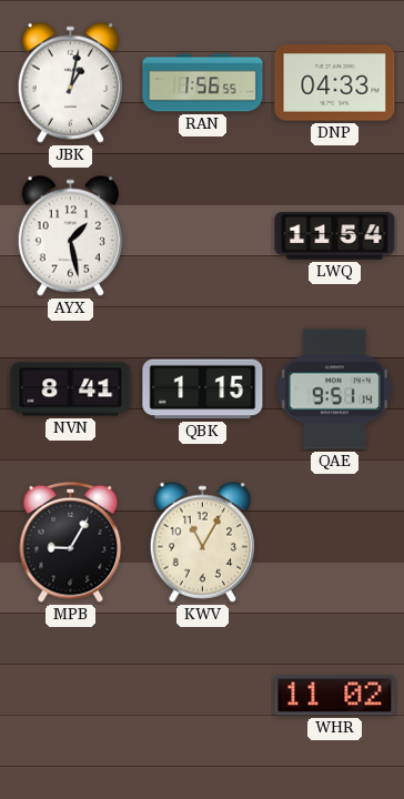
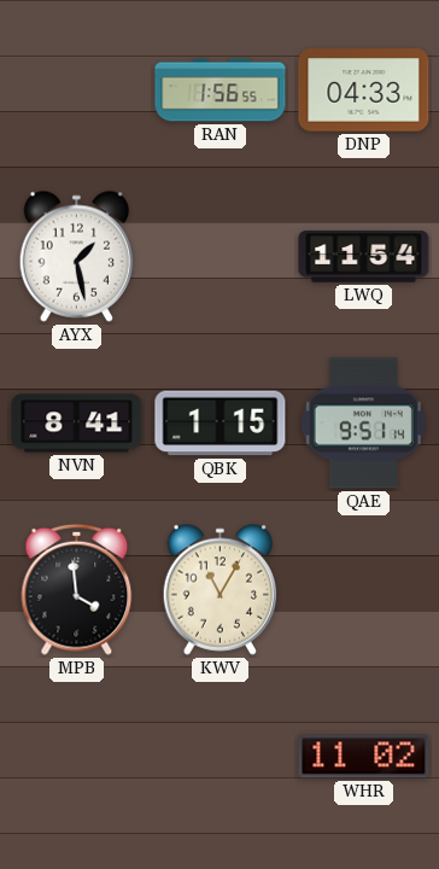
JBK: 1:02 -> none
MPB: 9:05 -> 3:59
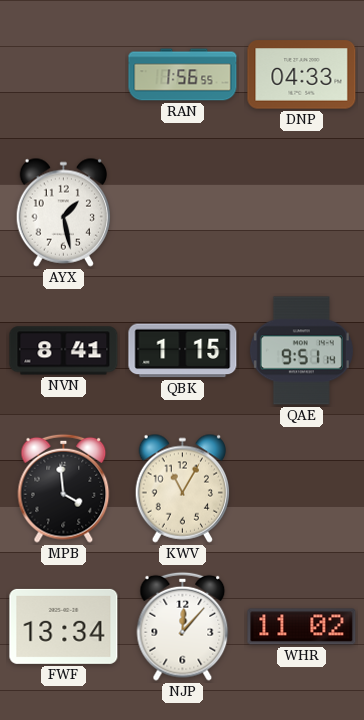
LWQ: 11:54 -> none
FWF: none -> 13:34
NJP: none -> 12:07
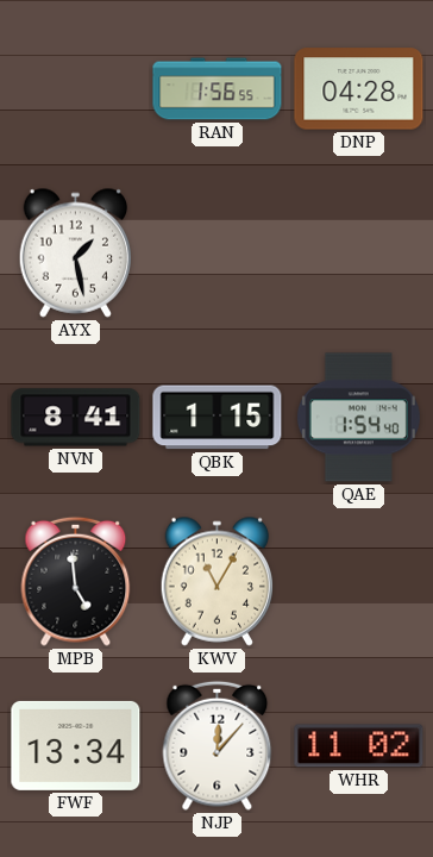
DNP: 04:33 -> 04:28
QAE: 9:51 -> 1:54
MPB: 3:59 -> 4:59
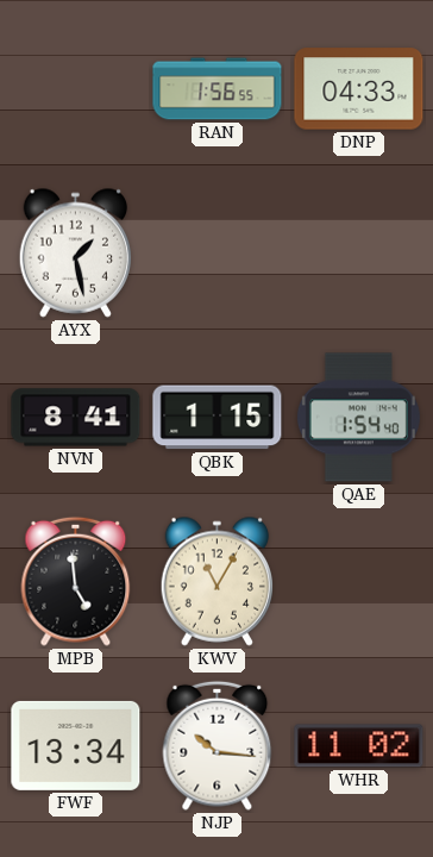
DNP: 04:28 -> 04:33
NJP: 12:07 -> 10:16
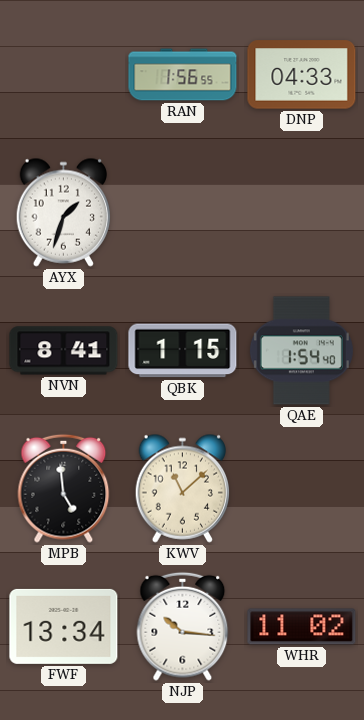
AYX: 1:28 -> 1:33
KWV: 11:05 -> 11:08
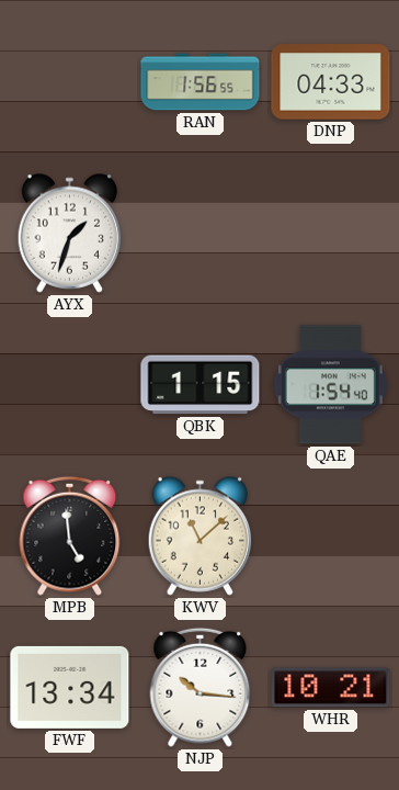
NVN: 8:41 -> none
WHR: 11:02 -> 10:21
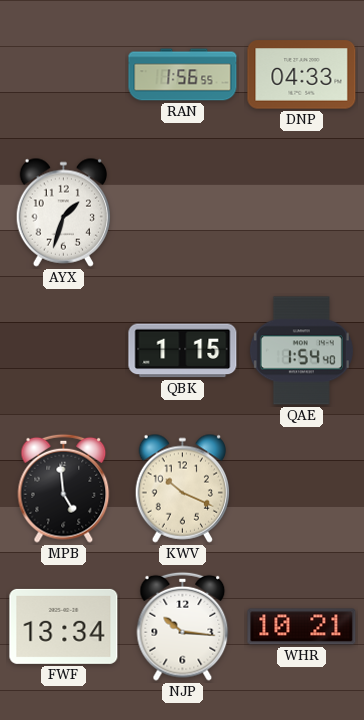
KWV: 11:08 -> 10:19
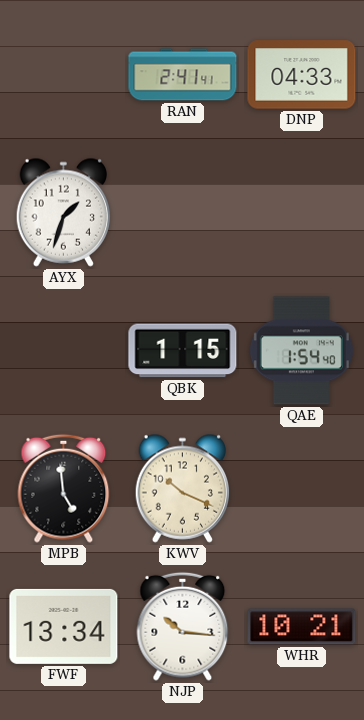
RAN: 1:56 -> 2:41
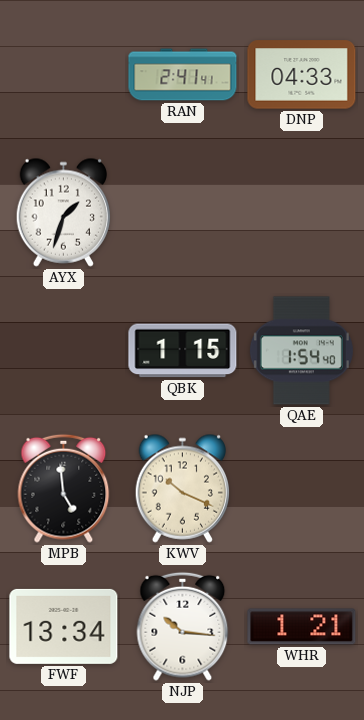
WHR: 10:21 -> 1:21
